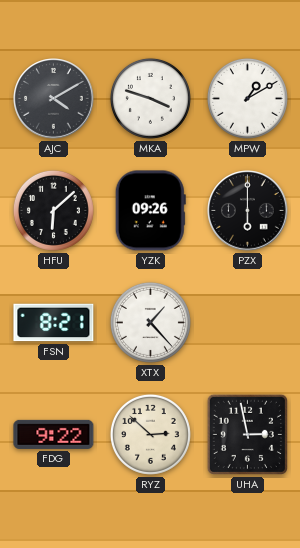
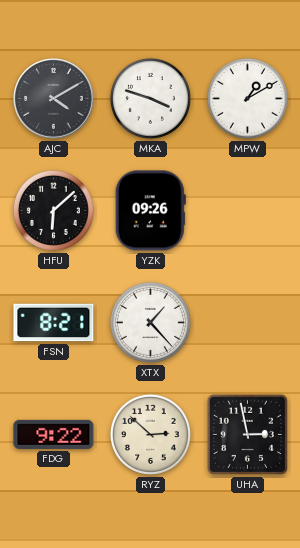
PZX: 6:00 -> none
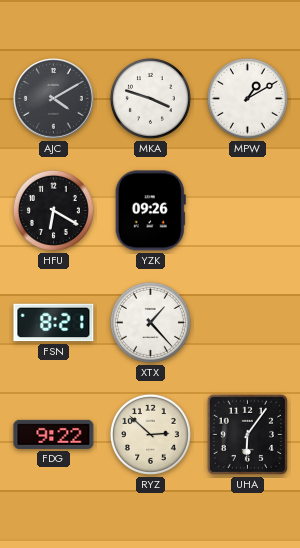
HFU: 6:08 -> 6:20
UHA: 2:58 -> 6:06
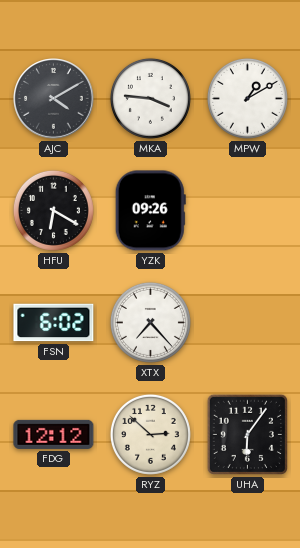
MKA: 3:48 -> 3:46
FSN: 8:21 -> 6:02
XTX: 1:23 -> 7:23
FDG: 9:22 -> 12:12
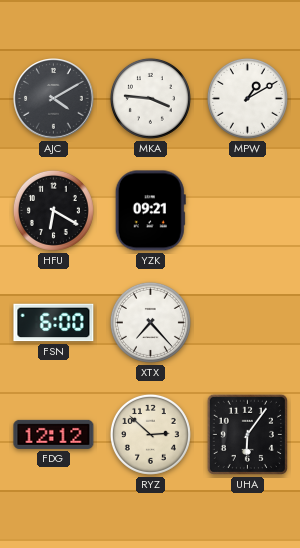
YZK: 09:26 -> 09:21
FSN: 6:02 -> 6:00
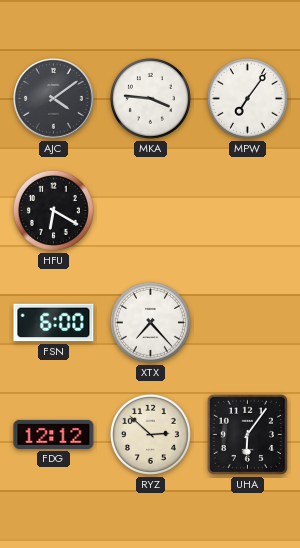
AJC: 4:10 -> 4:09
MPW: 1:10 -> 7:06
YZK: 09:21 -> none
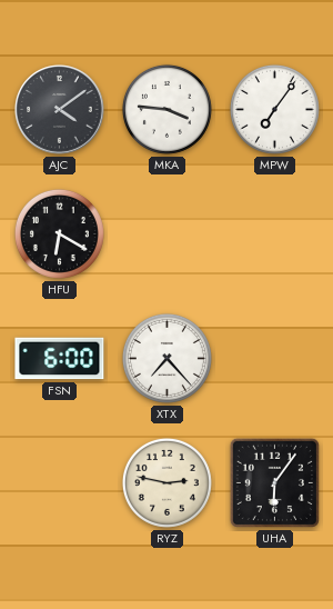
FDG: 12:12 -> none
RYZ: 2:52 -> 2:47
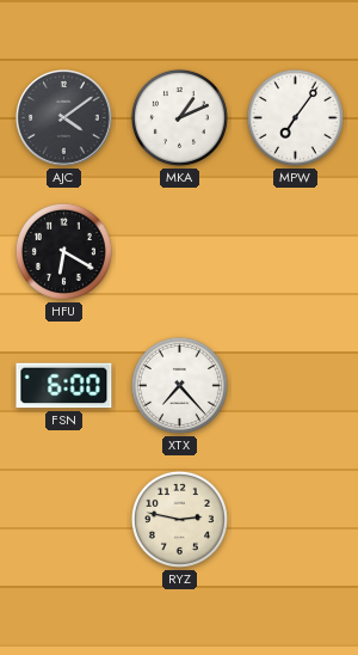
MKA: 3:46 -> 1:11
UHA: 6:06 -> none
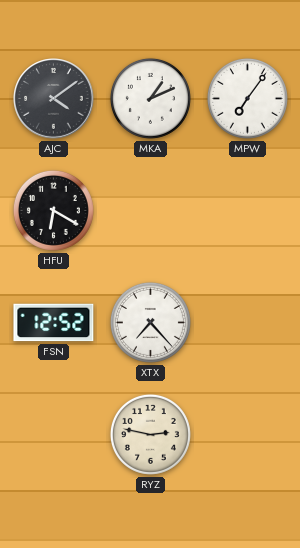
FSN: 6:00 -> 12:52
